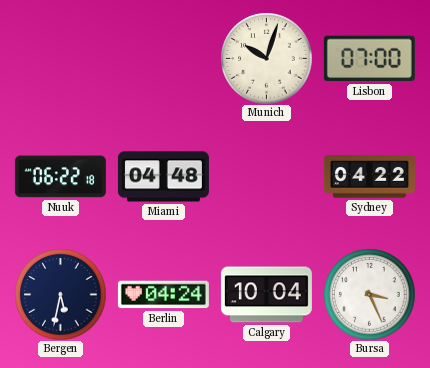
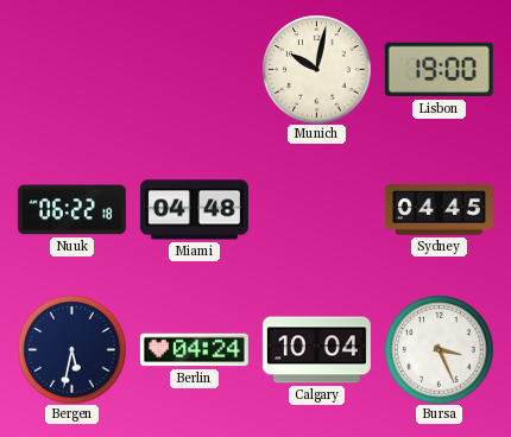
Munich: 10:03 -> 10:02
Lisbon: 07:00 -> 19:00
Sydney: 04:22 -> 04:45
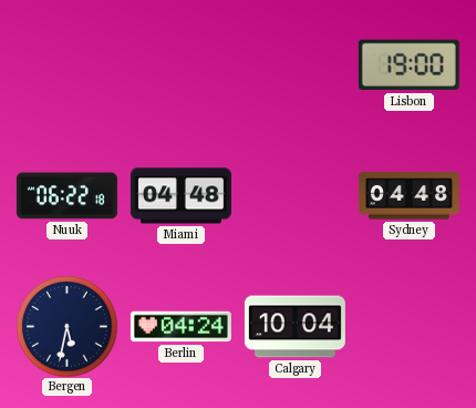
Munich: 10:02 -> none
Sydney: 04:45 -> 04:48
Bursa: 3:26 -> none
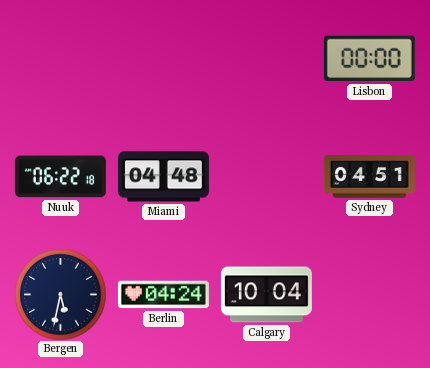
Lisbon: 19:00 -> 00:00
Sydney: 04:48 -> 04:51
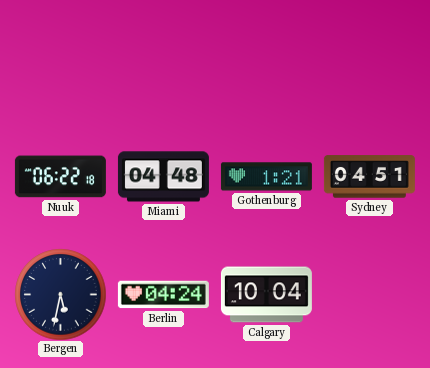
Lisbon: 00:00 -> none
Gothenburg: none -> 1:21
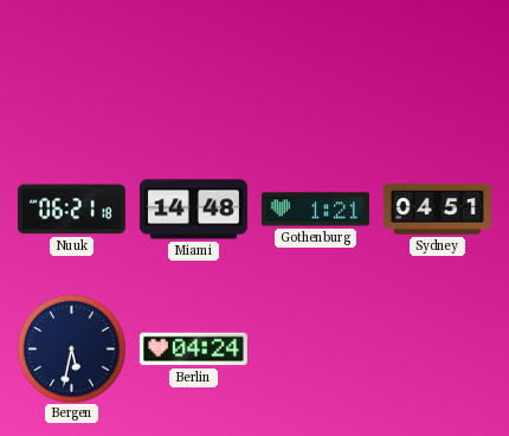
Nuuk: 06:22 -> 06:21
Miami: 04:48 -> 14:48
Calgary: 10:04 -> none
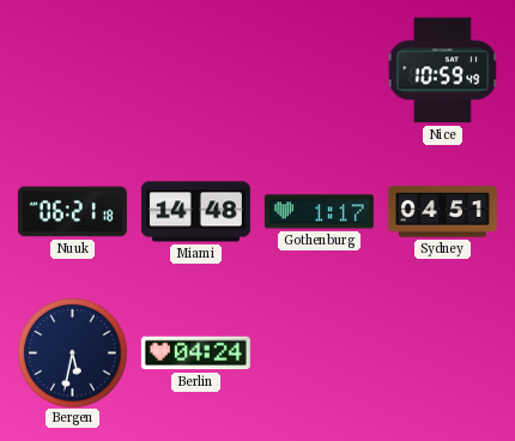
Nice: none -> 10:59
Gothenburg: 1:21 -> 1:17
